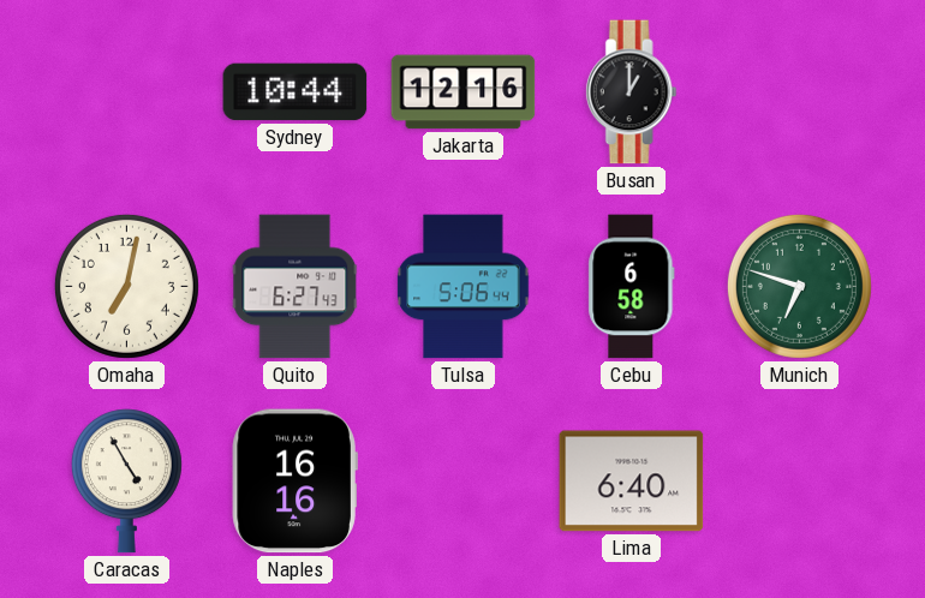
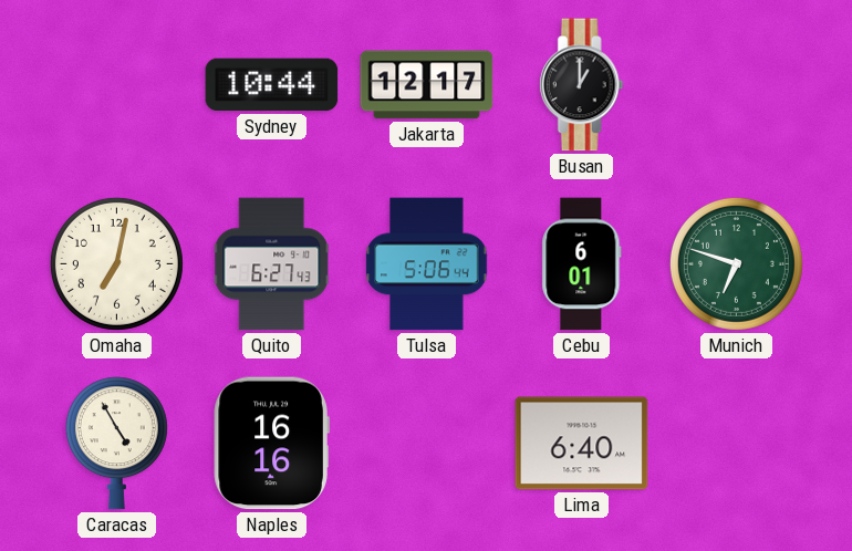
Jakarta: 12:16 -> 12:17
Cebu: 6:58 -> 6:01
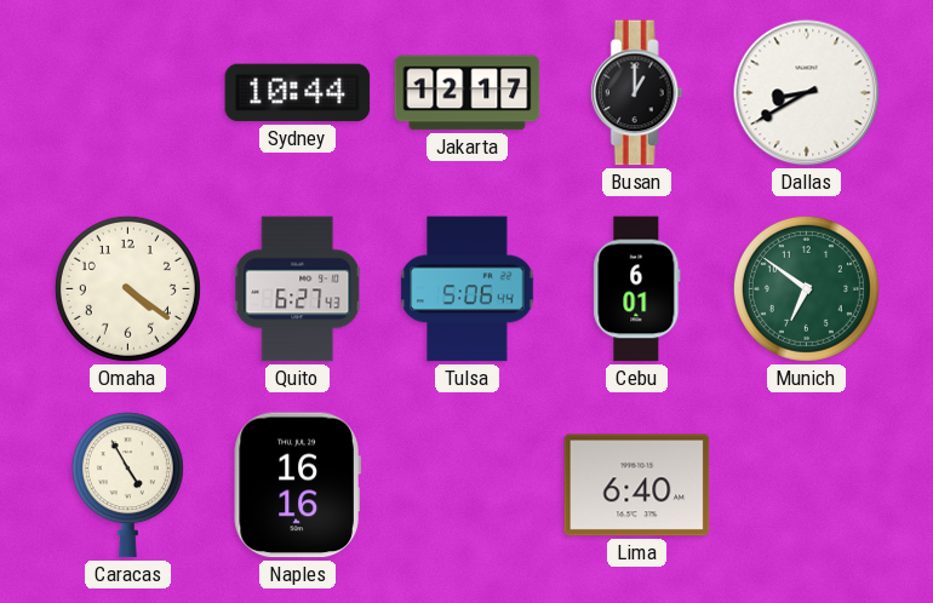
Dallas: none -> 8:40
Omaha: 7:02 -> 4:21
Munich: 6:48 -> 6:51
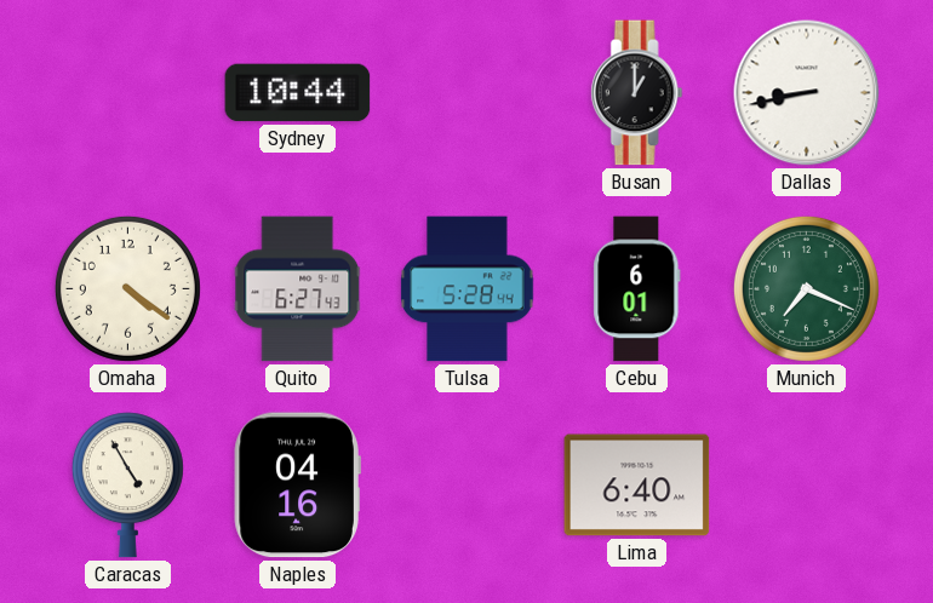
Jakarta: 12:17 -> none
Dallas: 8:40 -> 8:43
Tulsa: 5:06 -> 5:28
Munich: 6:51 -> 7:19
Naples: 16:16 -> 04:16
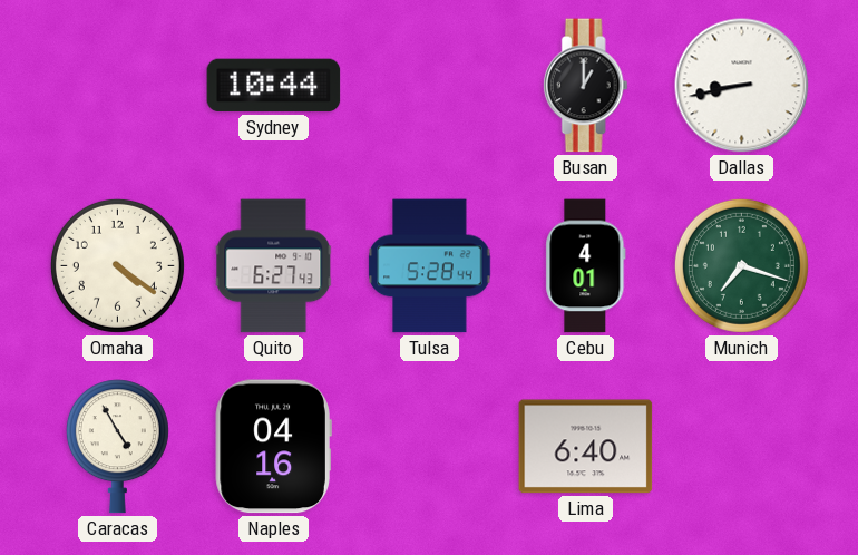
Cebu: 6:01 -> 4:01
Munich: 7:19 -> 7:18
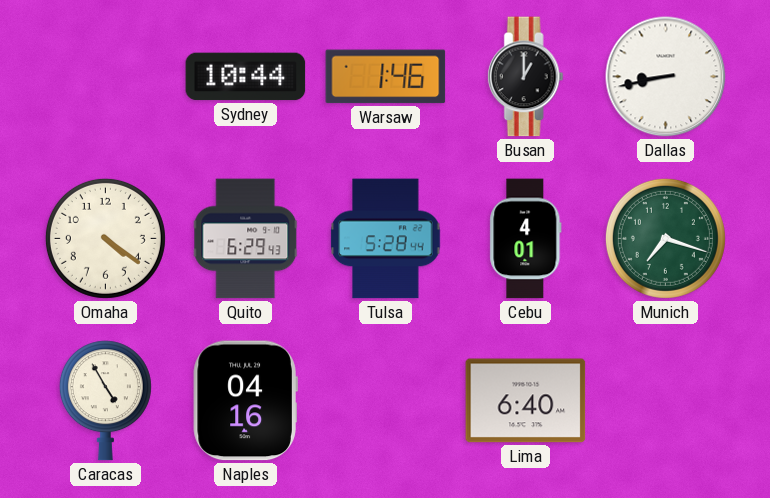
Warsaw: none -> 1:46
Quito: 6:27 -> 6:29
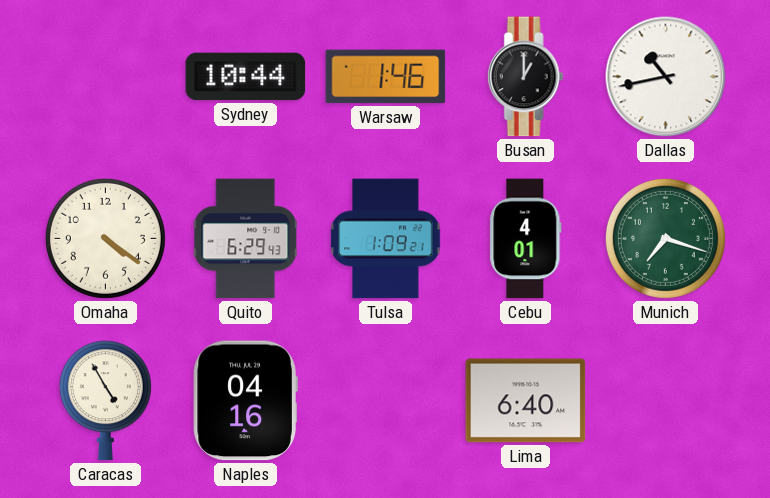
Dallas: 8:43 -> 10:43
Tulsa: 5:28 -> 1:09
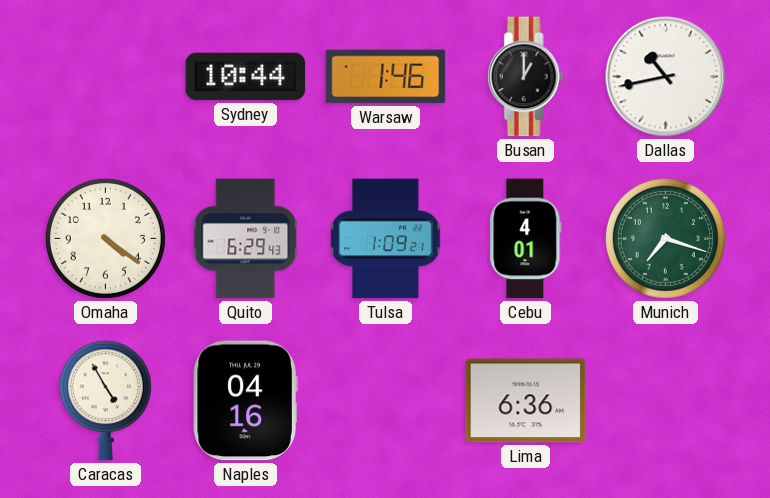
Lima: 6:40 -> 6:36
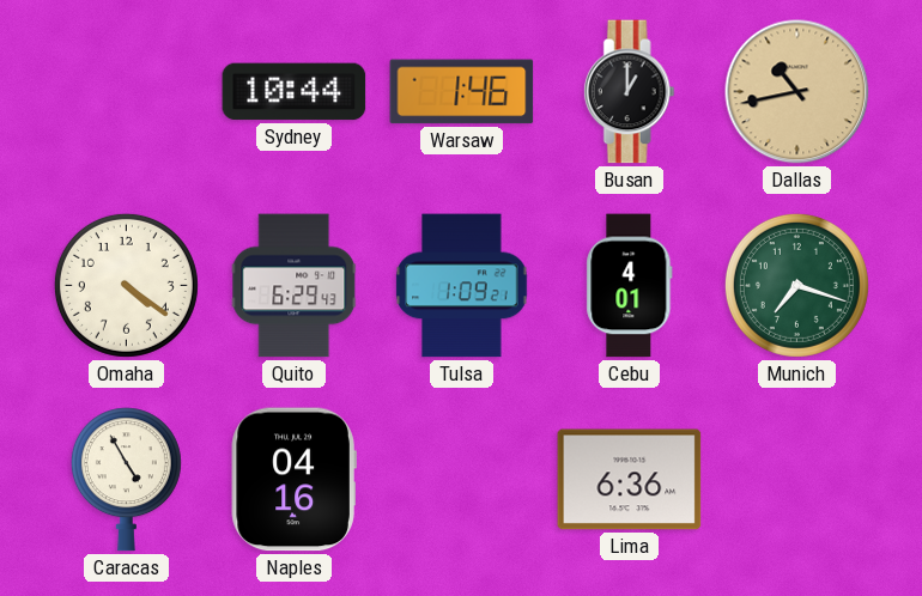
Dallas dial: white -> champagne
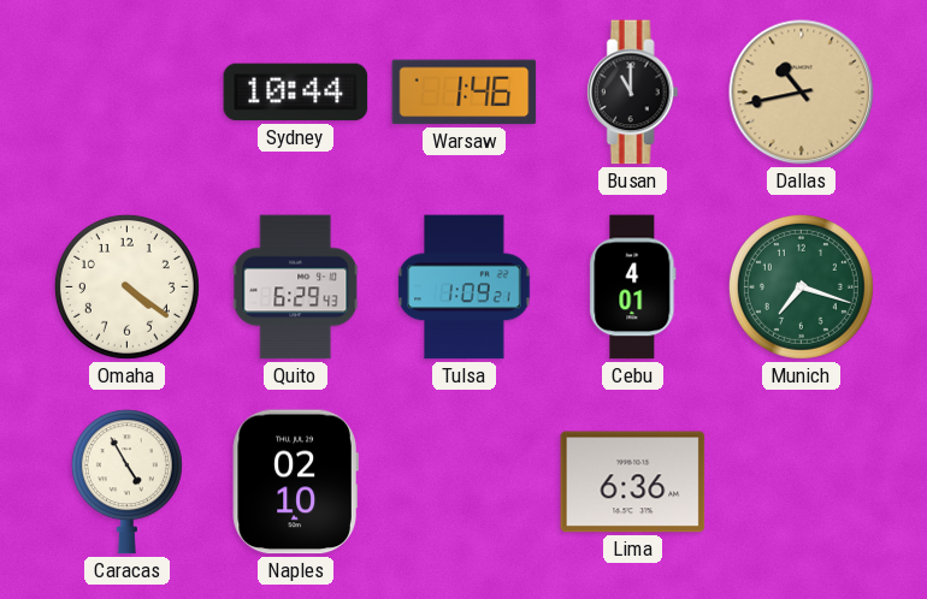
Busan: 1:00 -> 11:00
Naples: 04:16 -> 02:10
